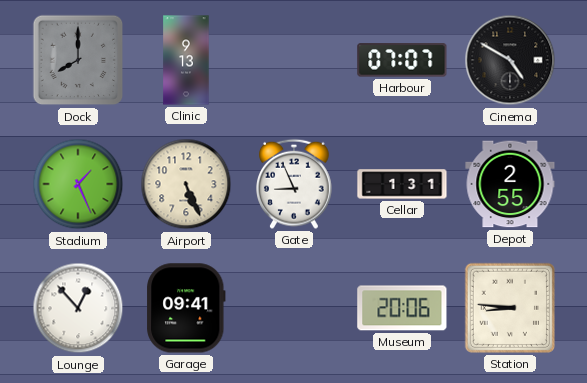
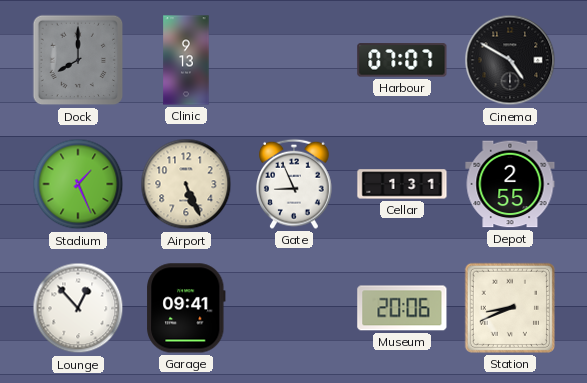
Station: 8:46 -> 8:41
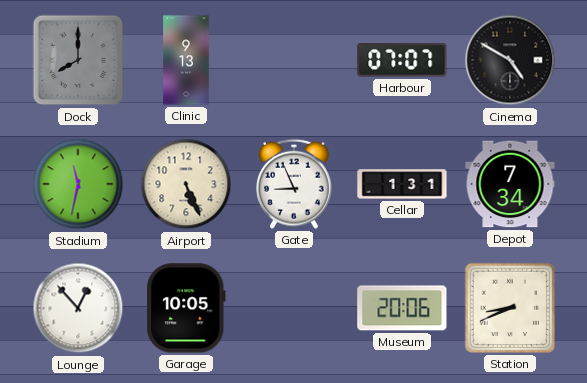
Stadium: 1:26 -> 11:32
Depot: 2:55 -> 7:34
Garage: 09:41 -> 10:05
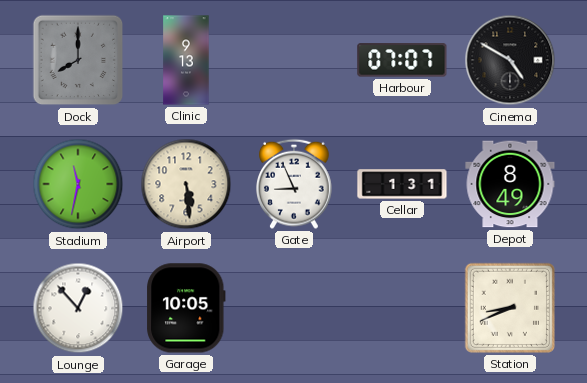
Airport: 5:26 -> 5:29
Depot: 7:34 -> 8:49
Museum: 20:06 -> none
